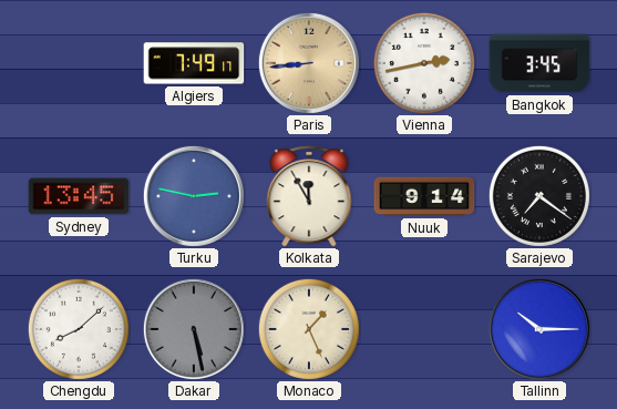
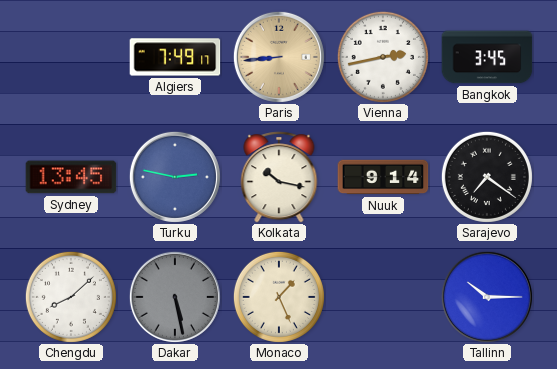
Kolkata: 11:55 -> 10:17
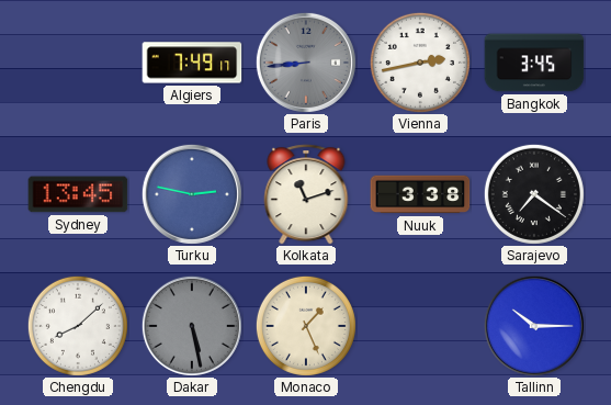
Paris dial: champagne -> grey
Kolkata: 10:17 -> 11:12
Nuuk: 9:14 -> 3:38
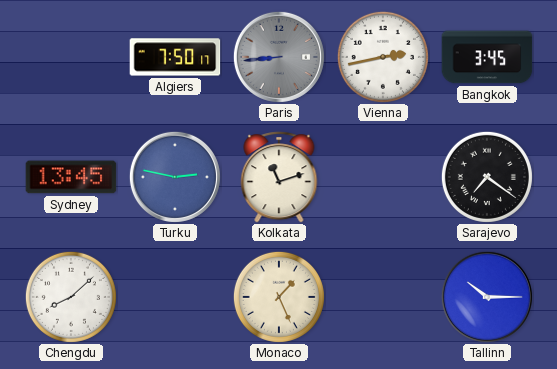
Algiers: 7:49 -> 7:50
Nuuk: 3:38 -> none
Dakar: 5:28 -> none
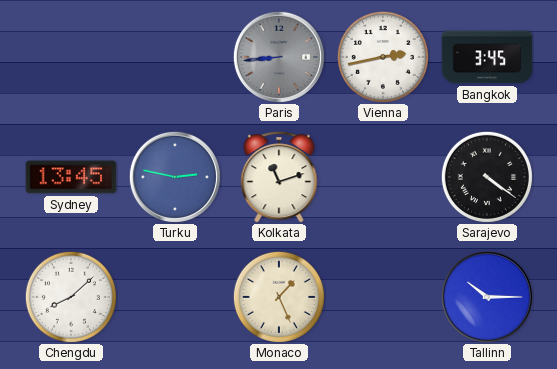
Algiers: 7:50 -> none
Sarajevo: 7:21 -> 4:21
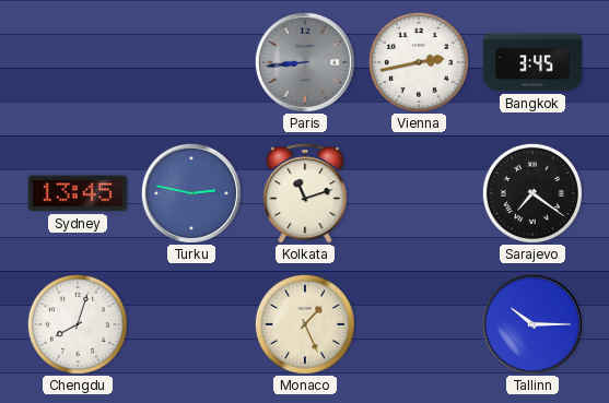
Sarajevo: 4:21 -> 7:21
Chengdu: 8:08 -> 8:03
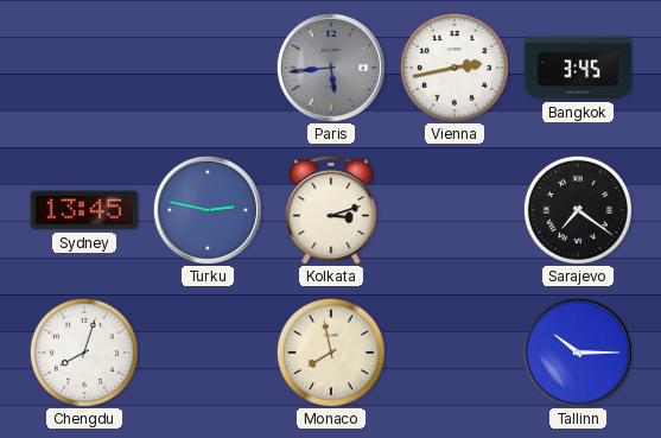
Paris: 8:44 -> 5:44
Kolkata: 11:12 -> 3:12
Monaco: 1:26 -> 7:58
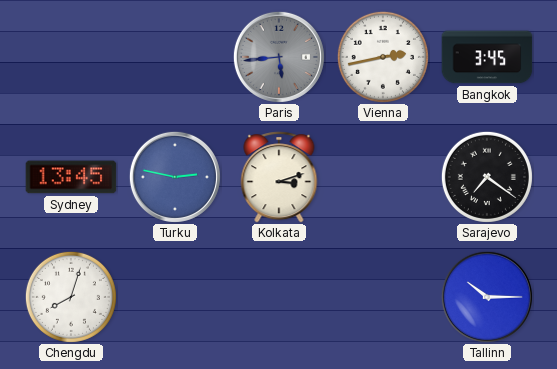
Monaco: 7:58 -> none
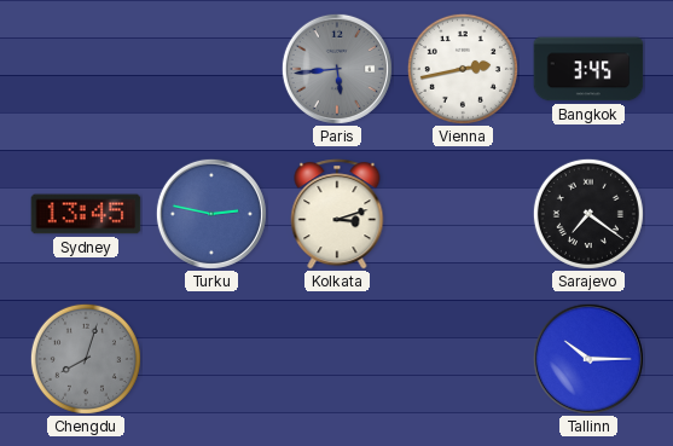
Chengdu dial: white -> grey
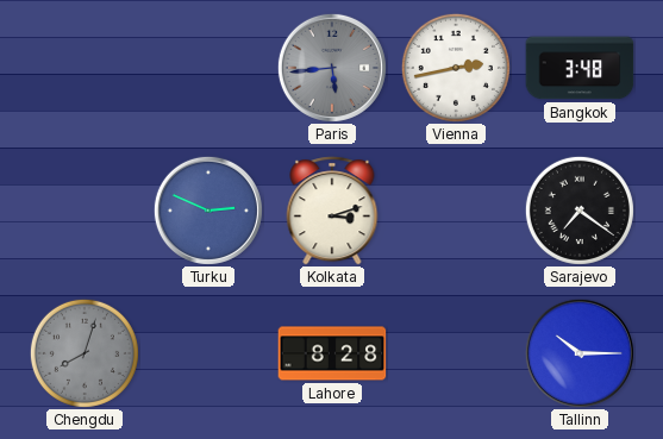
Bangkok: 3:45 -> 3:48
Sydney: 13:45 -> none
Turku: 2:47 -> 2:49
Lahore: none -> 8:28
